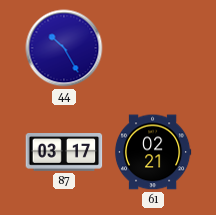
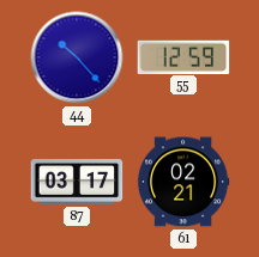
44: 10:25 -> 10:23
55: none -> 12:59
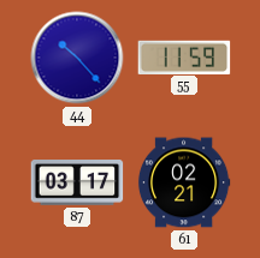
55: 12:59 -> 11:59
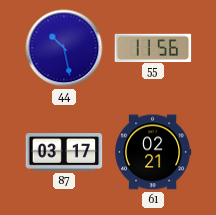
44: 10:23 -> 10:28
55: 11:59 -> 11:56
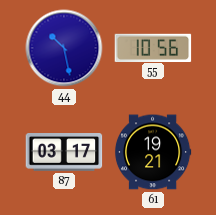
55: 11:56 -> 10:56
61: 02:21 -> 19:21
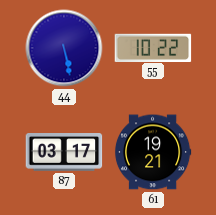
44: 10:28 -> 5:28
55: 10:56 -> 10:22
